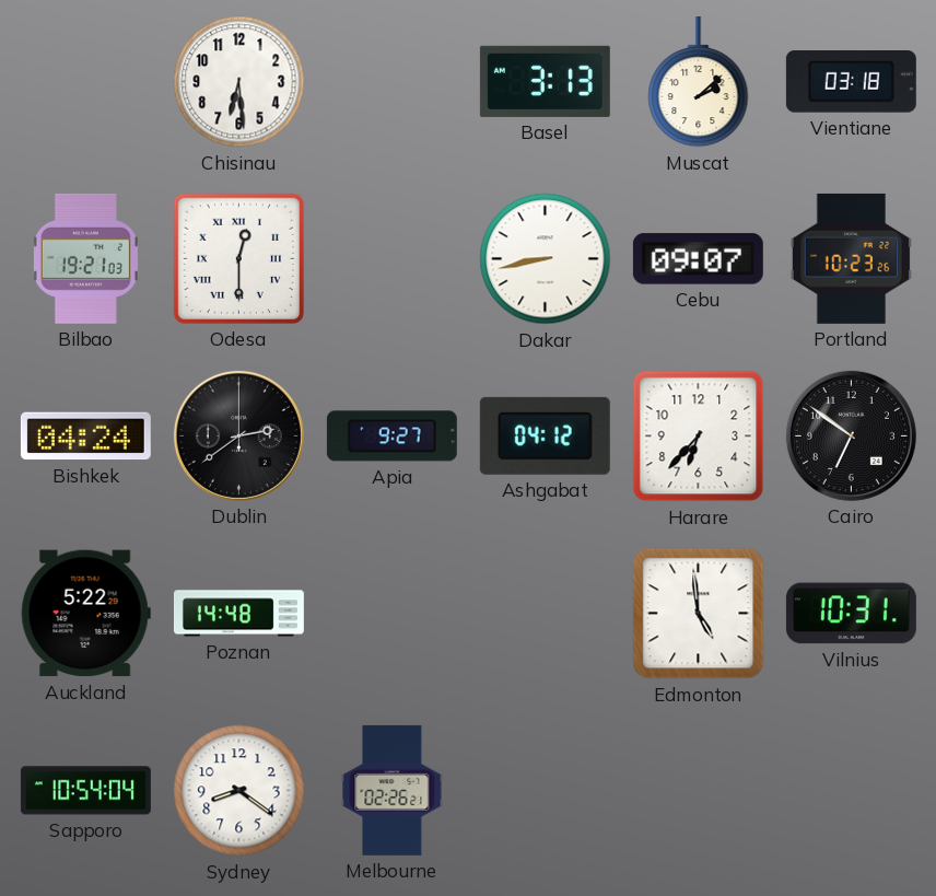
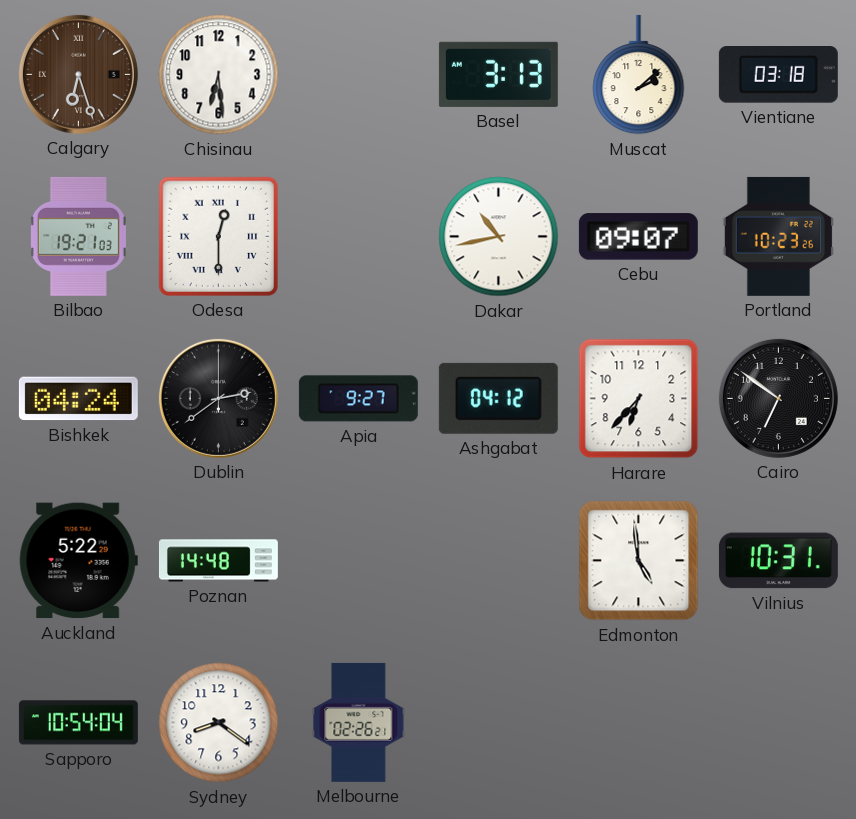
Calgary: none -> 6:27
Dakar: 8:43 -> 10:43
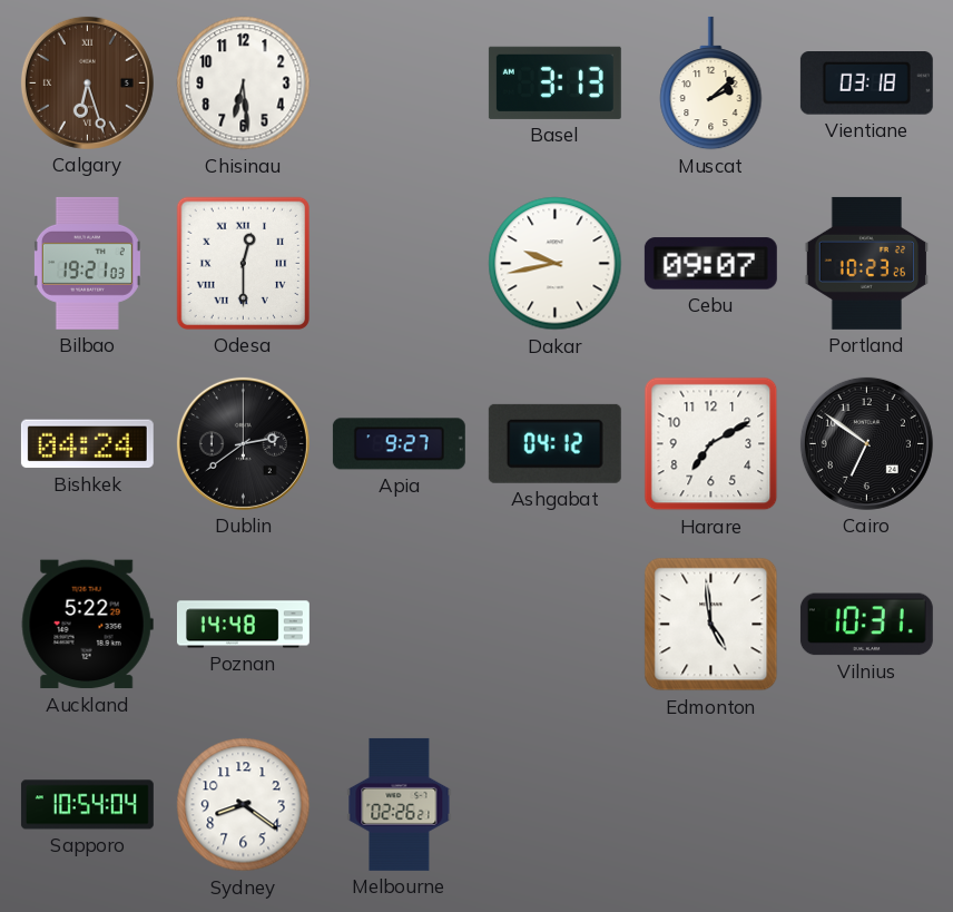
Dakar: 10:43 -> 9:43
Harare: 6:37 -> 7:10
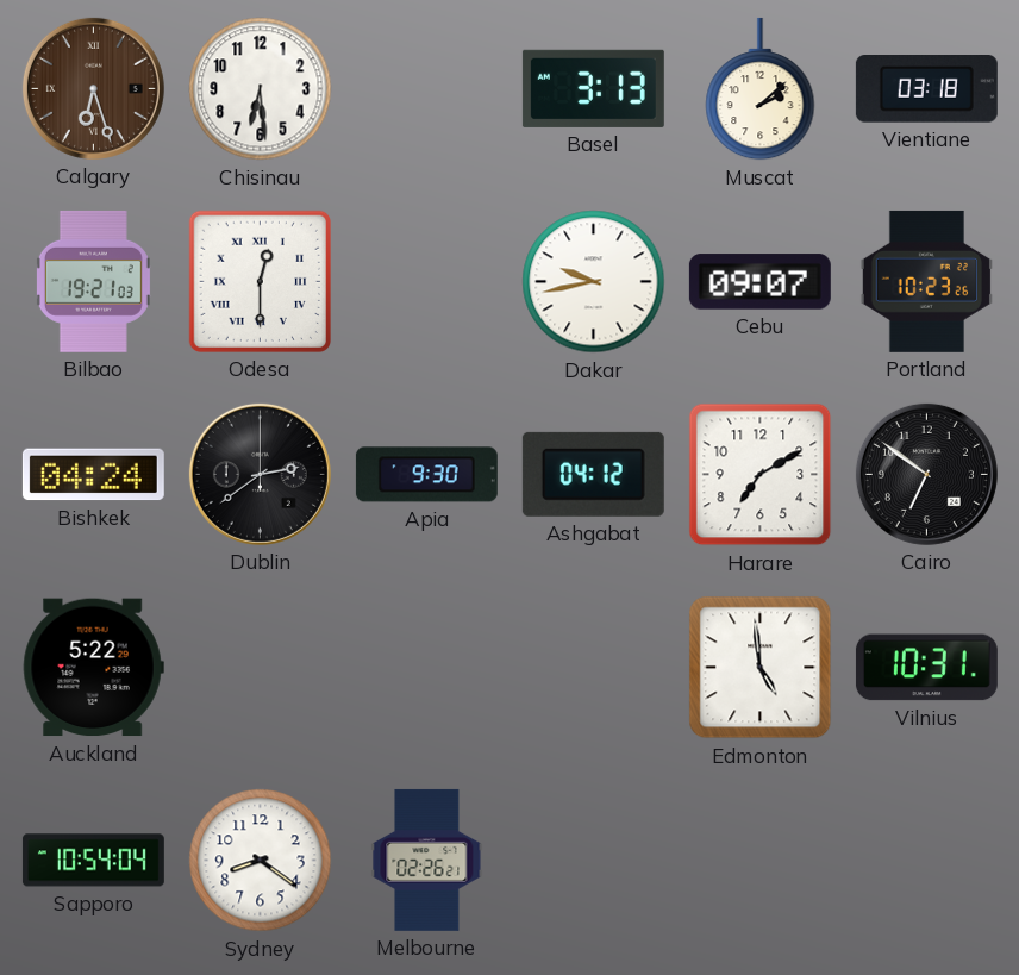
Apia: 9:27 -> 9:30
Poznan: 14:48 -> none
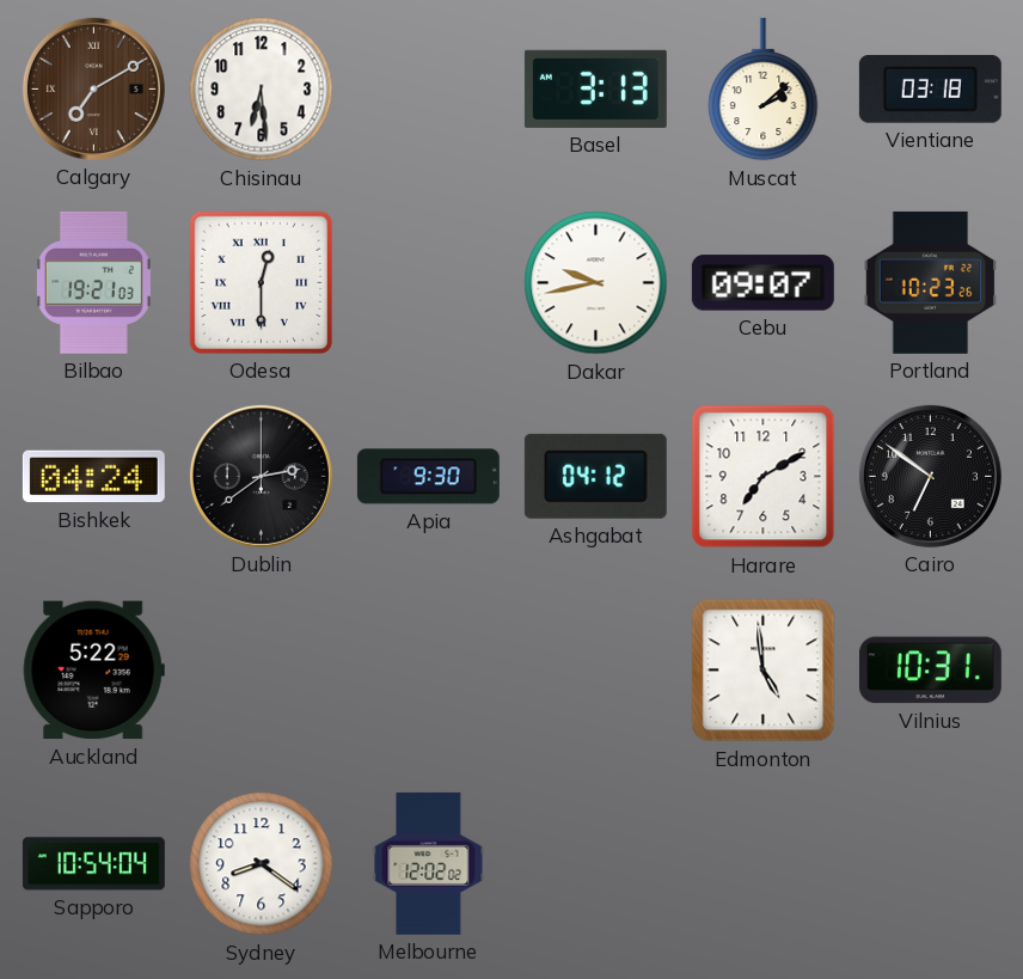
Calgary: 6:27 -> 7:10
Melbourne: 02:26 -> 12:02
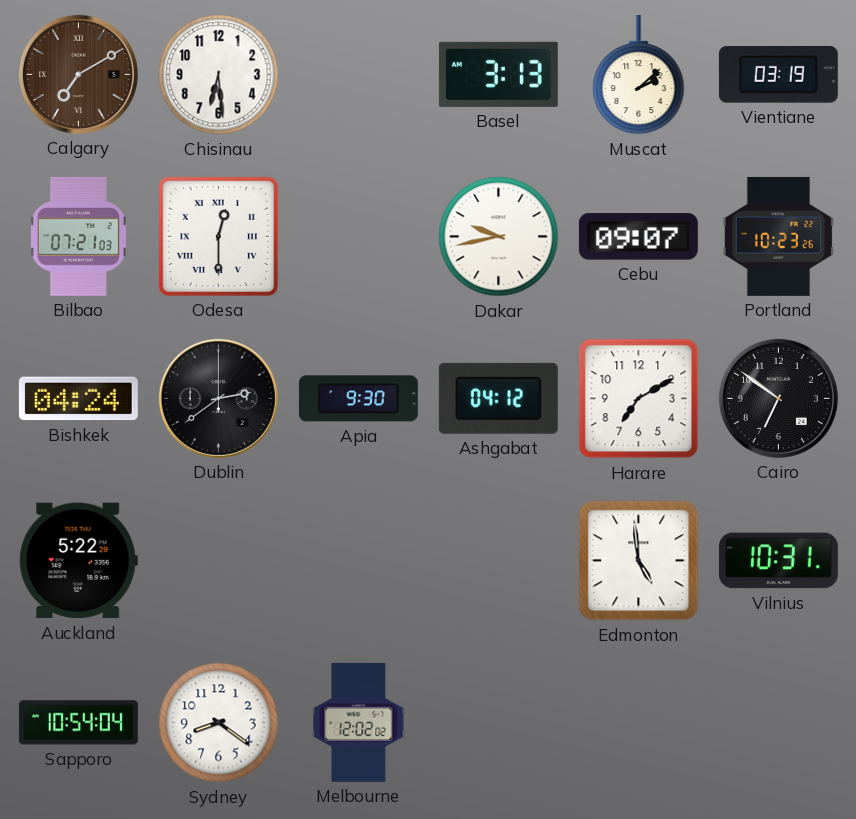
Vientiane: 03:18 -> 03:19
Bilbao: 19:21 -> 07:21
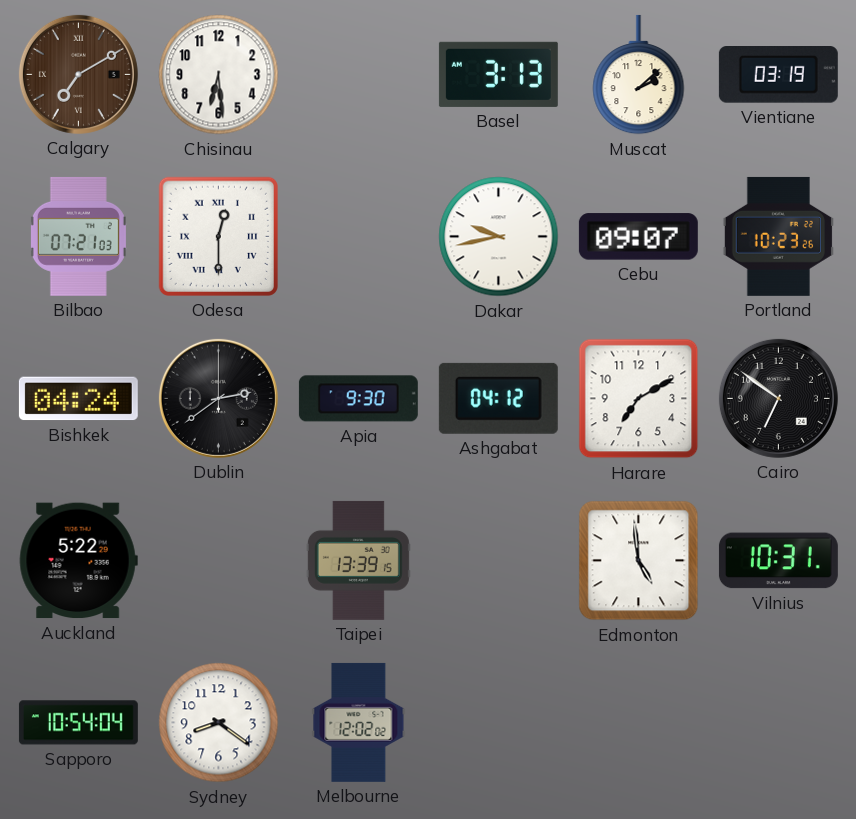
Taipei: none -> 13:39
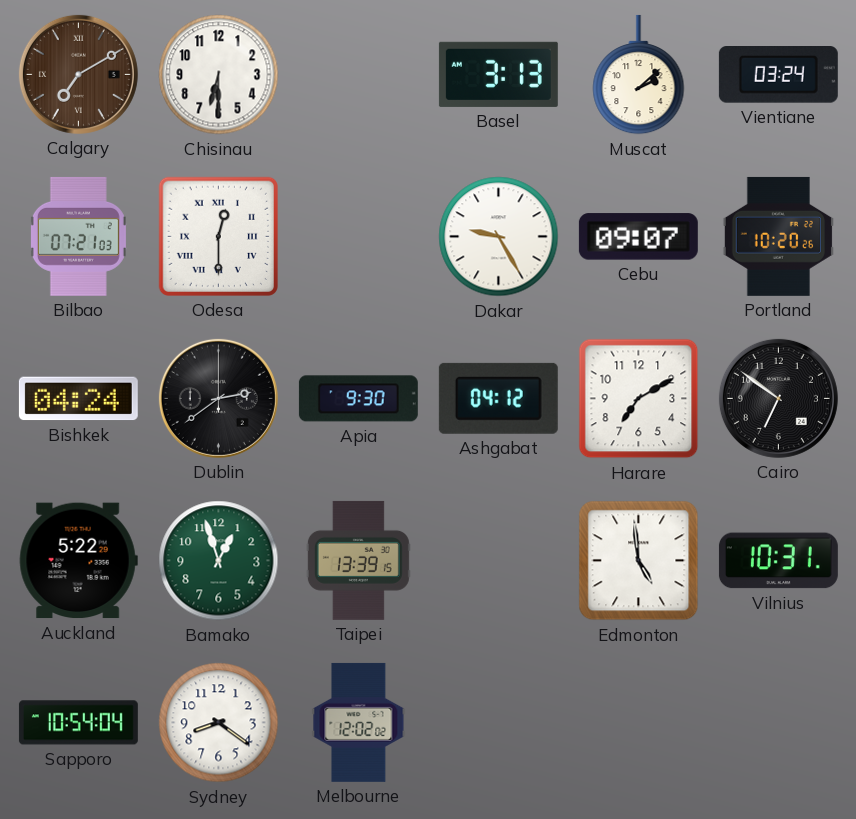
Chisinau: 6:29 -> 6:30
Vientiane: 03:19 -> 03:24
Dakar: 9:43 -> 9:25
Portland: 10:23 -> 10:20
Bamako: none -> 12:57
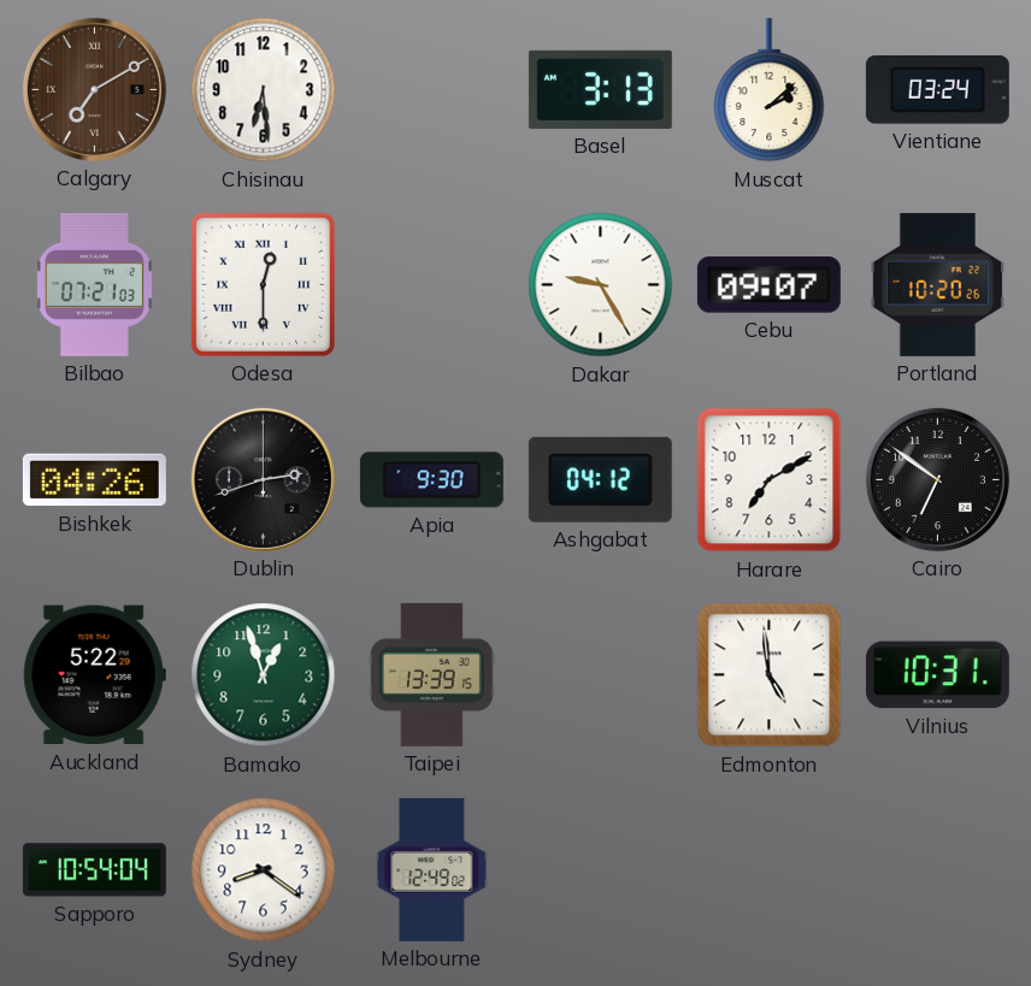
Chisinau: 6:30 -> 6:29
Bishkek: 04:24 -> 04:26
Dublin: 2:39 -> 2:42
Melbourne: 12:02 -> 12:49
